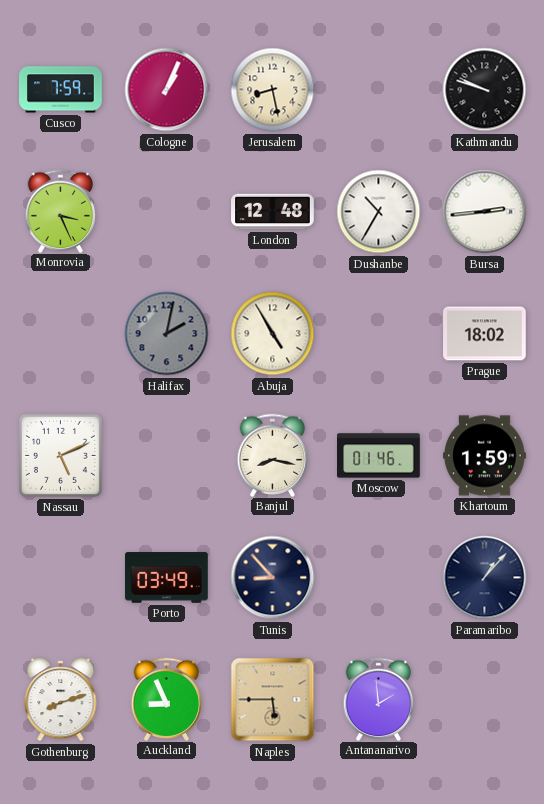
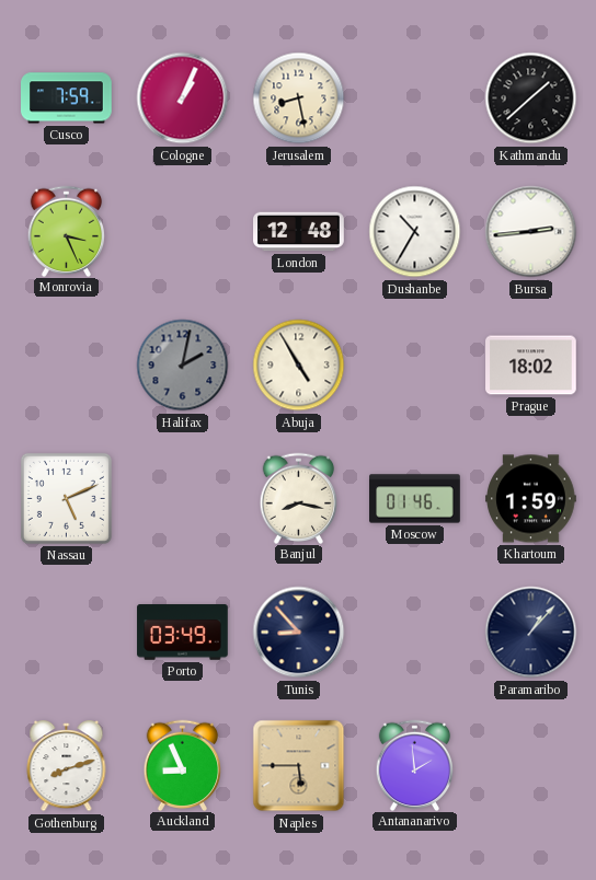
Kathmandu: 9:48 -> 1:38
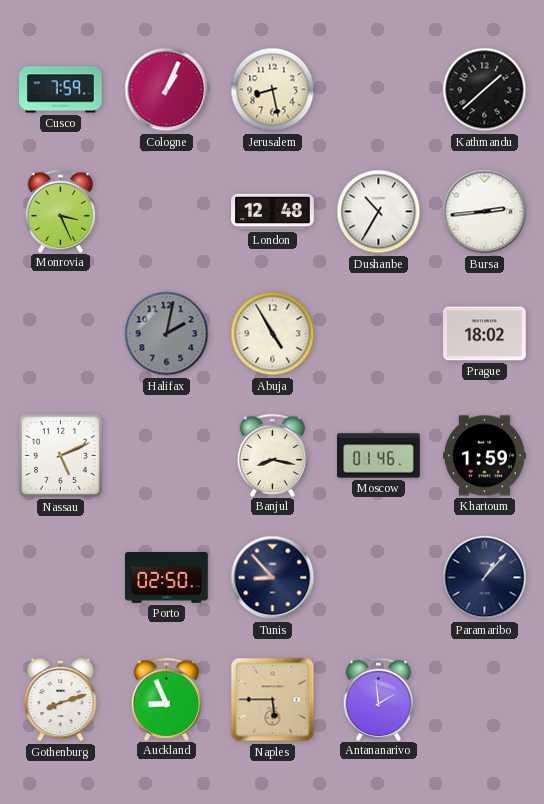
Porto: 03:49 -> 02:50
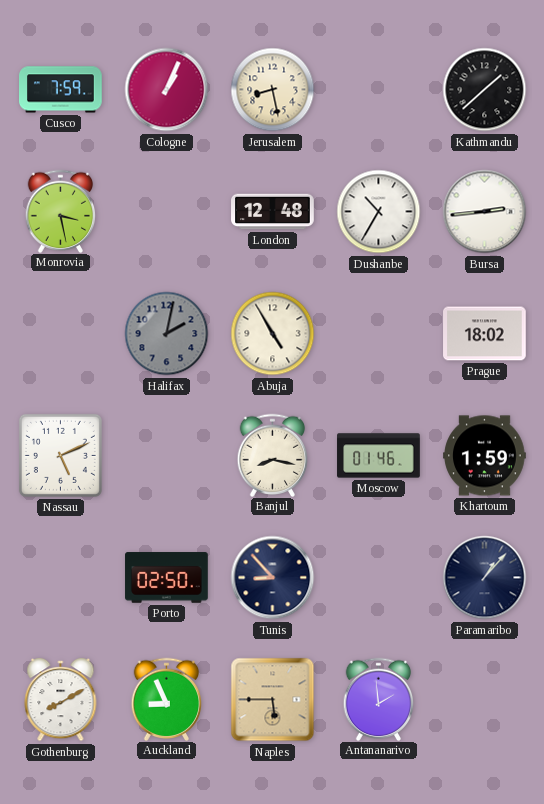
Monrovia: 3:26 -> 3:28
Gothenburg: 8:12 -> 8:10
